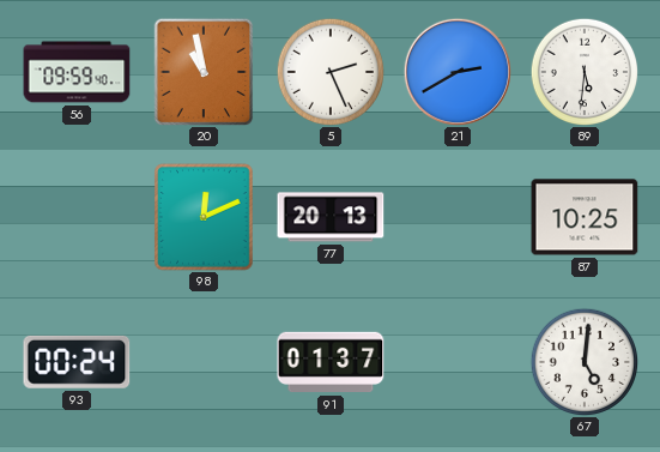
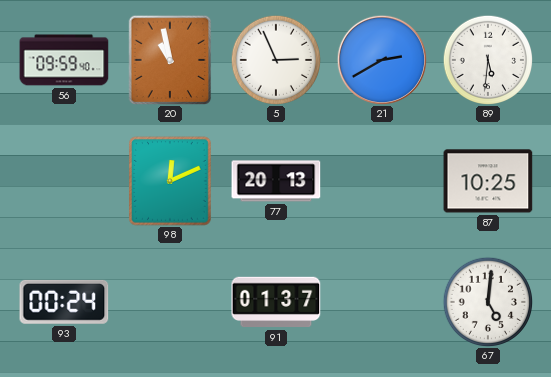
5: 2:26 -> 2:56
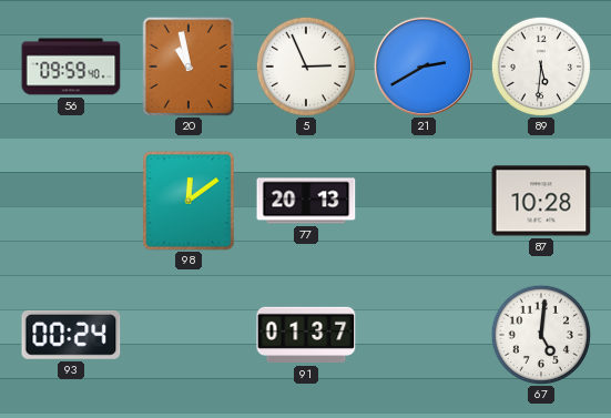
98: 12:11 -> 12:09
87: 10:25 -> 10:28
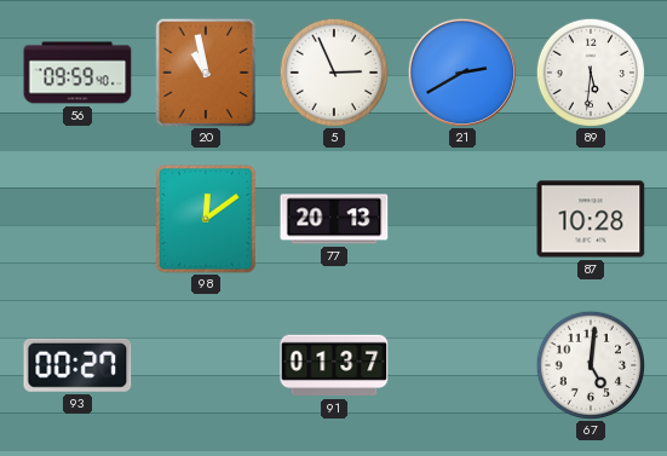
93: 00:24 -> 00:27
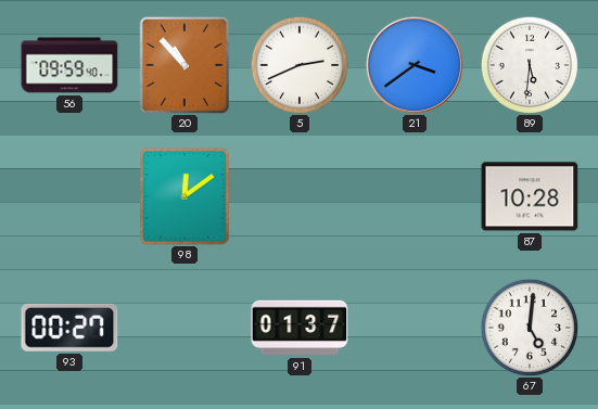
20: 10:58 -> 10:53
5: 2:56 -> 2:41
21: 2:40 -> 3:39
77: 20:13 -> none
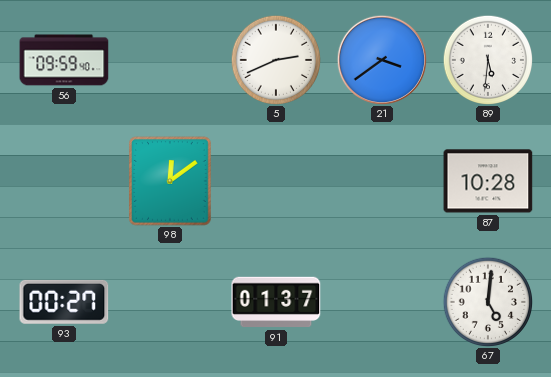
20: 10:53 -> none
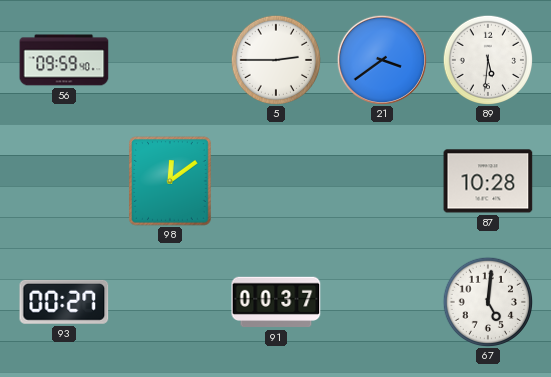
5: 2:41 -> 2:45
91: 01:37 -> 00:37
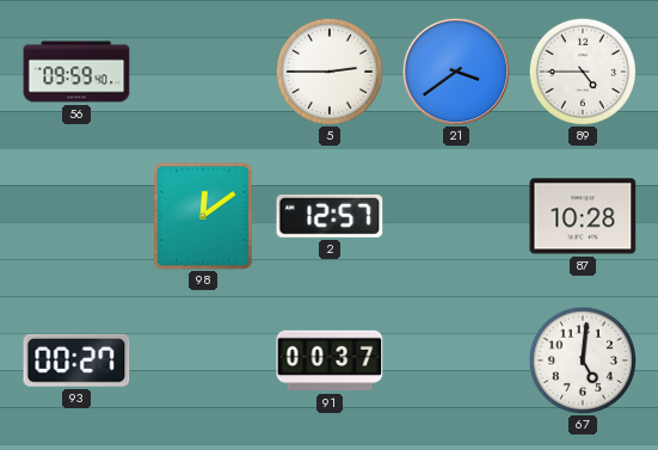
89: 5:31 -> 4:45
2: none -> 12:57
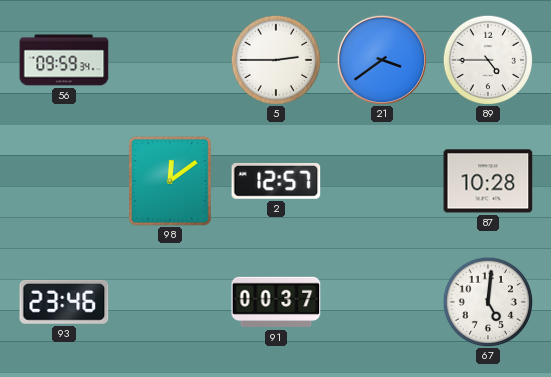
56: 09:59:40 -> 09:59:34
93: 00:27 -> 23:46
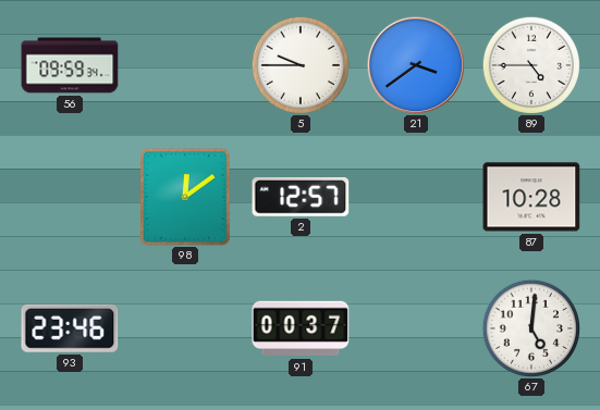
5: 2:45 -> 9:45
